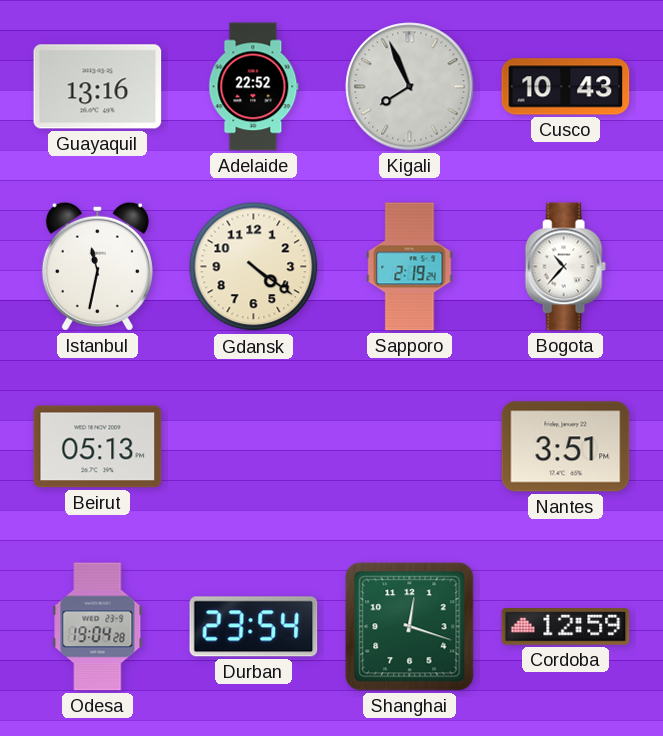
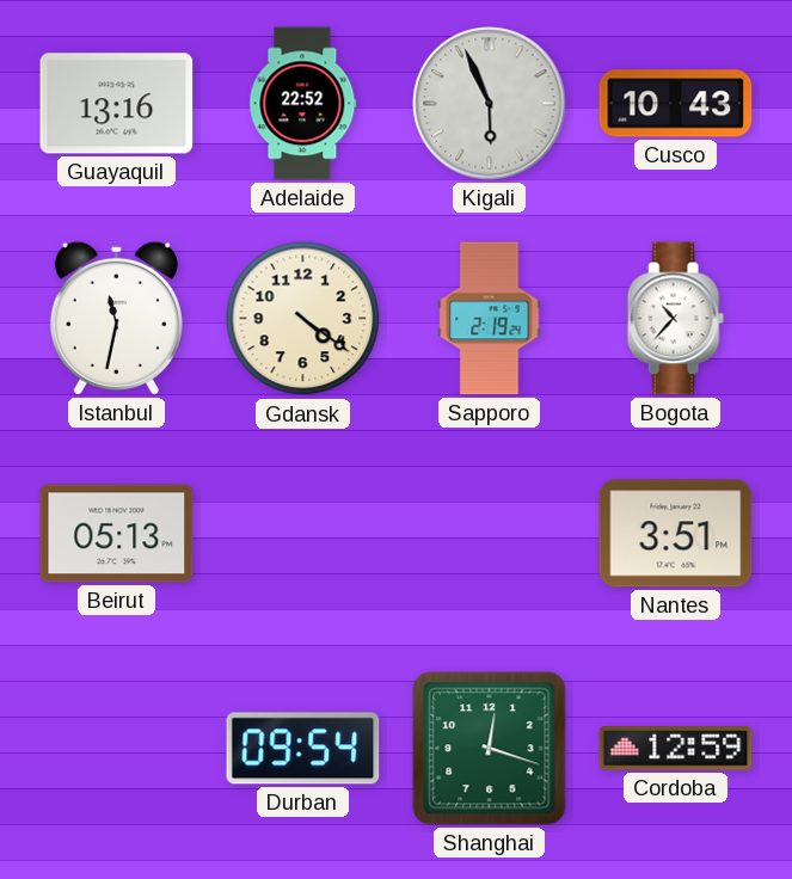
Kigali: 7:56 -> 5:56
Odesa: 19:04 -> none
Durban: 23:54 -> 09:54
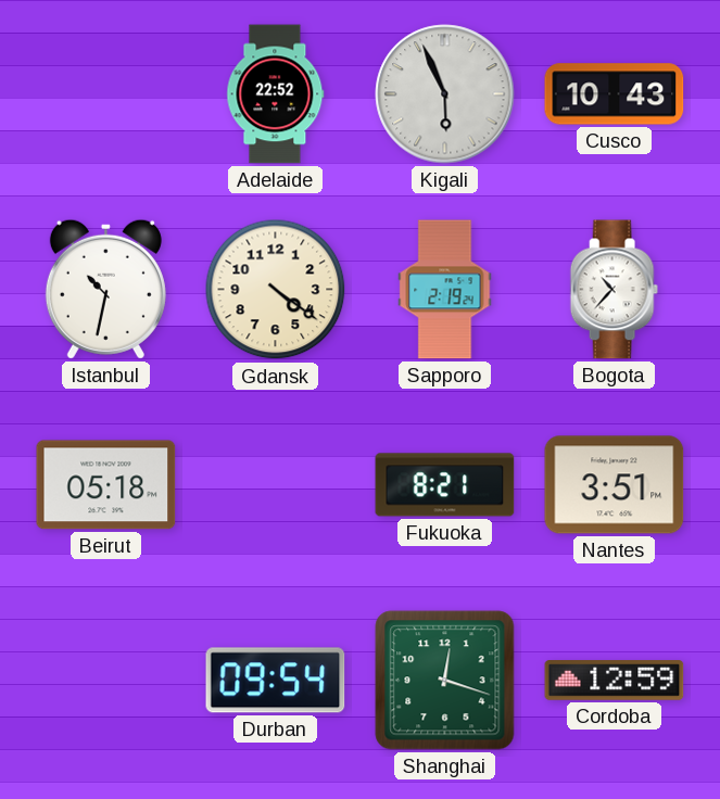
Guayaquil: 13:16 -> none
Istanbul: 11:32 -> 10:32
Beirut: 05:13 -> 05:18
Fukuoka: none -> 8:21
